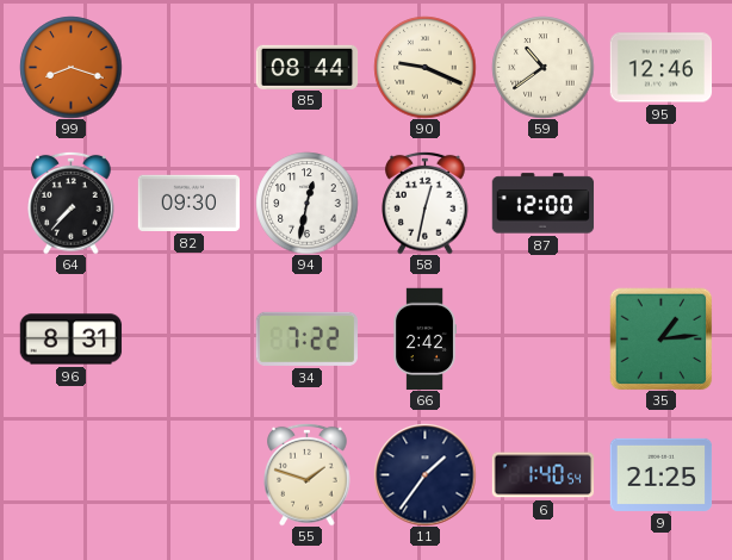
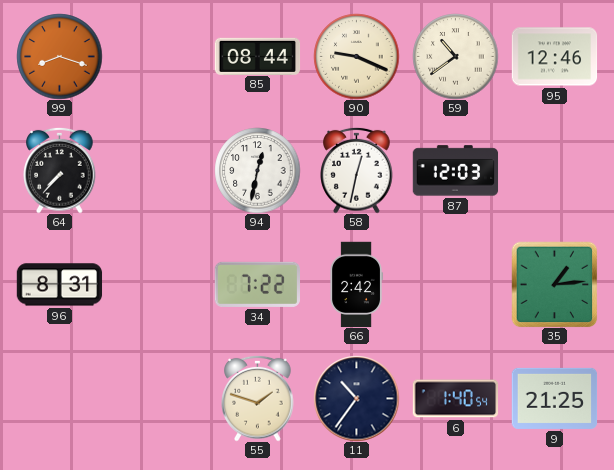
82: 09:30 -> none
87: 12:00 -> 12:03
11: 1:36 -> 10:36
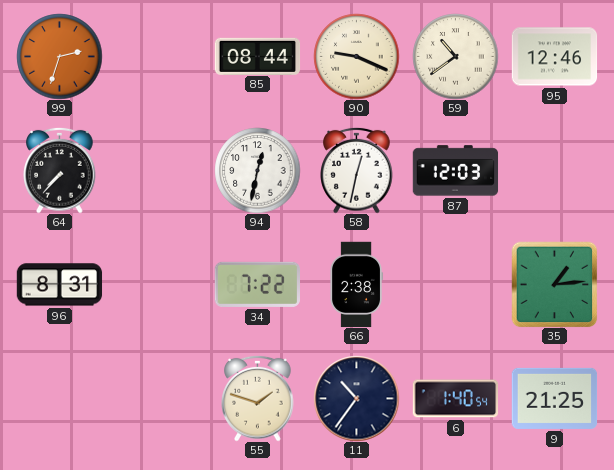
99: 8:18 -> 2:33
66: 2:42 -> 2:38
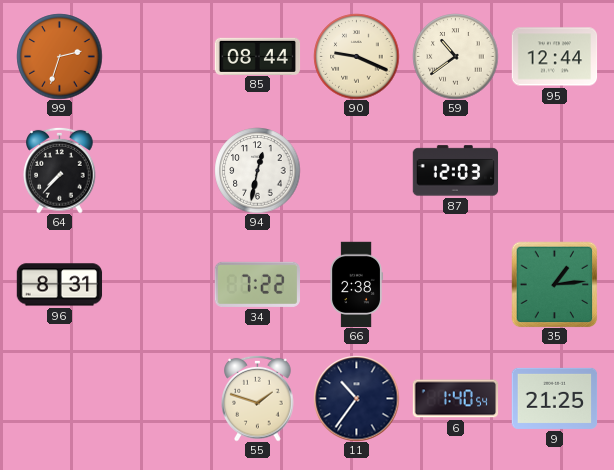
95: 12:46 -> 12:44
58: 12:32 -> none
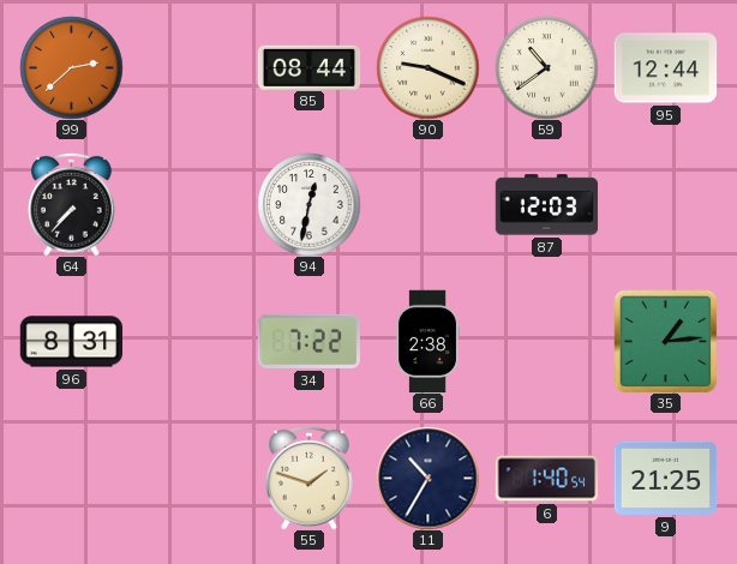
99: 2:33 -> 2:38
11: 10:36 -> 10:35
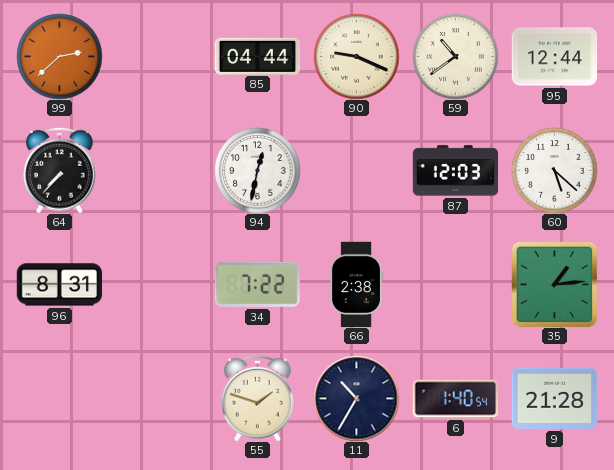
85: 08:44 -> 04:44
60: none -> 5:22
9: 21:25 -> 21:28
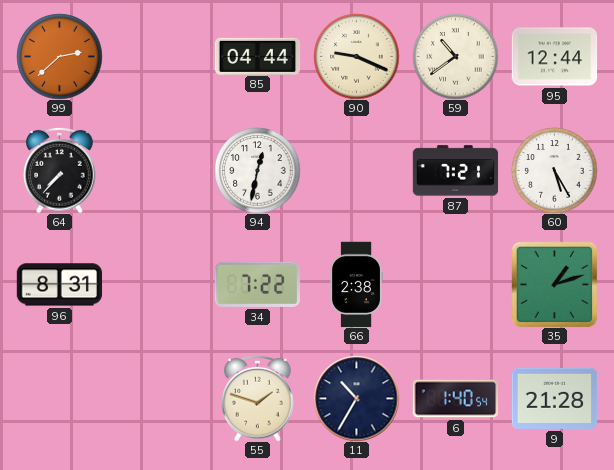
87: 12:03 -> 7:21
60: 5:22 -> 5:25
35: 1:14 -> 1:12
